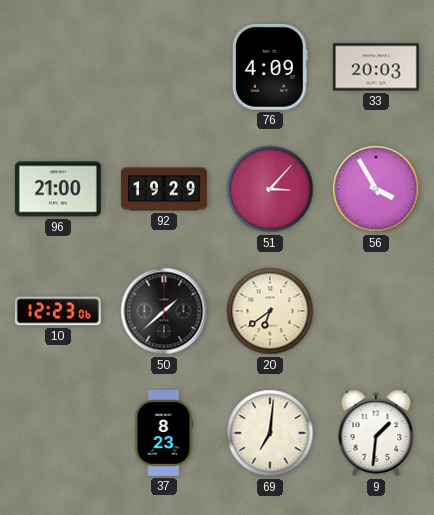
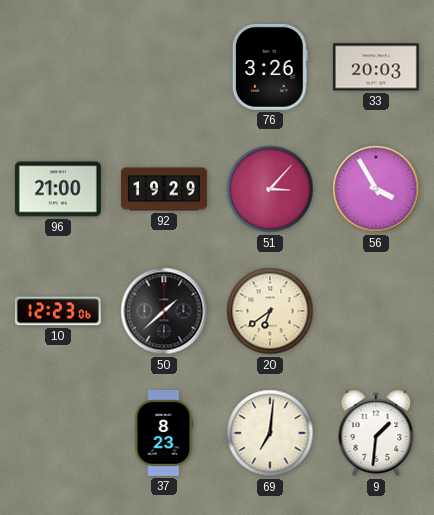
76: 4:09 -> 3:26
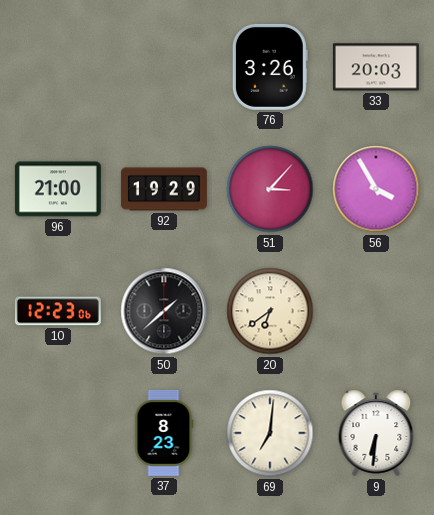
9: 1:31 -> 6:31
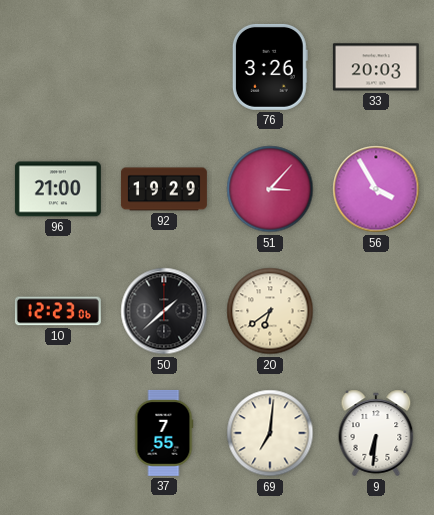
37: 8:23 -> 7:55
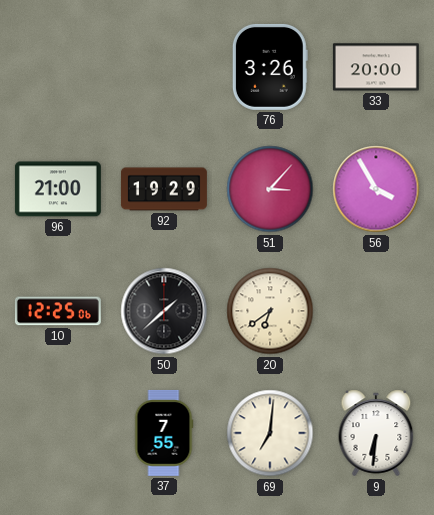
33: 20:03 -> 20:00
10: 12:23 -> 12:25
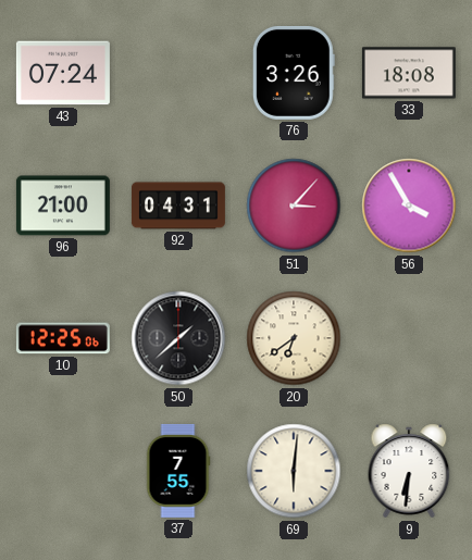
43: none -> 07:24
33: 20:00 -> 18:08
92: 19:29 -> 04:31
69: 7:01 -> 6:01
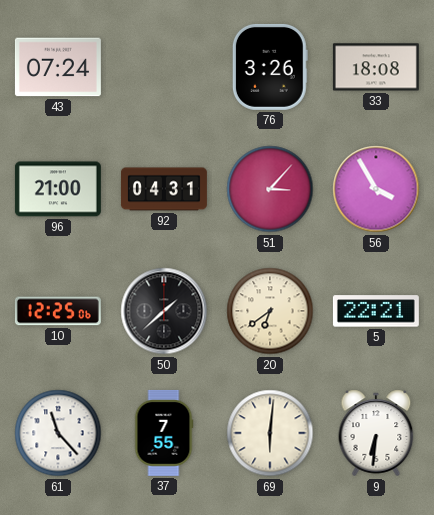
5: none -> 22:21
61: none -> 11:23
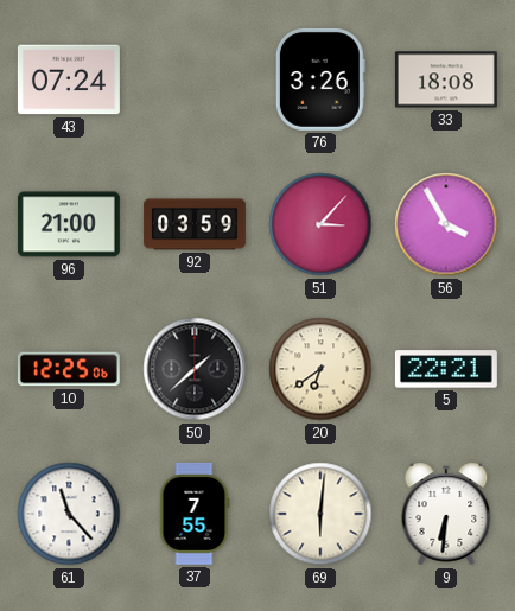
92: 04:31 -> 03:59
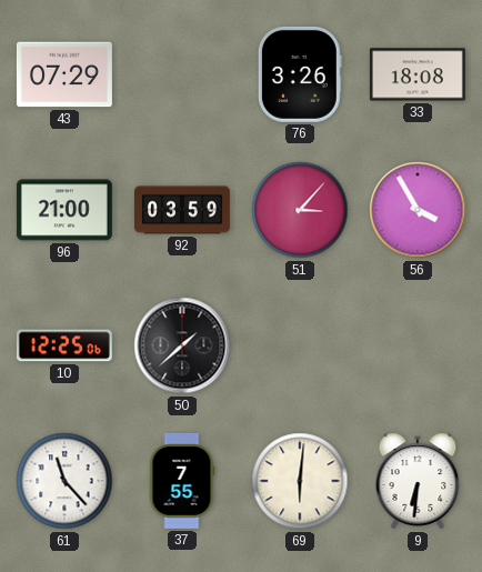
43: 07:24 -> 07:29
20: 6:39 -> none
5: 22:21 -> none
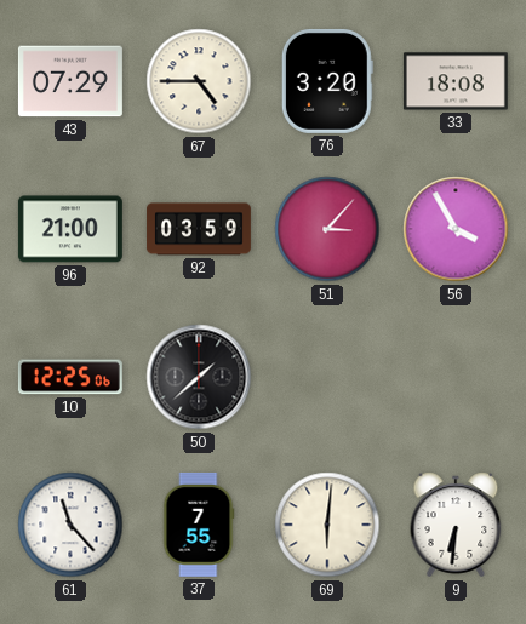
67: none -> 4:45
76: 3:26 -> 3:20
